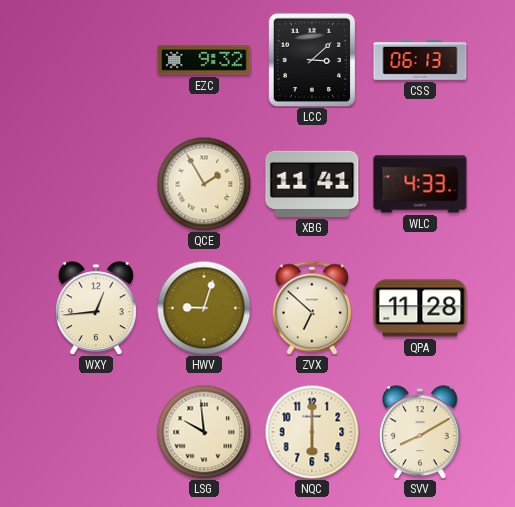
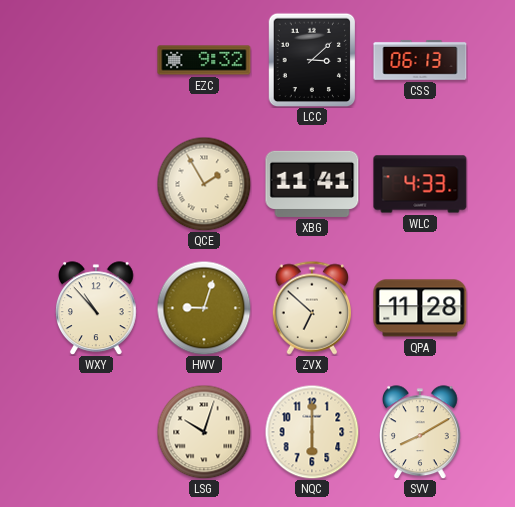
WXY: 12:44 -> 10:53
LSG: 9:59 -> 10:03
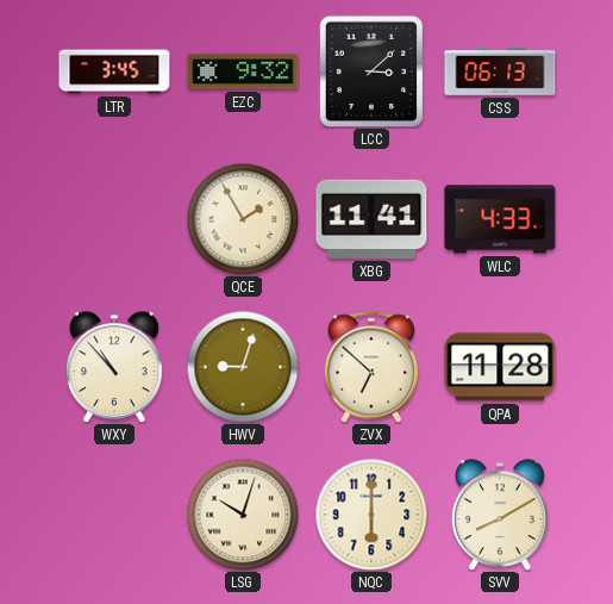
LTR: none -> 3:45
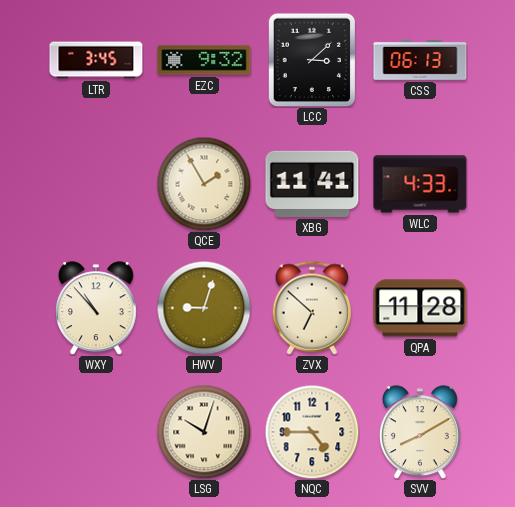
NQC: 6:00 -> 4:45
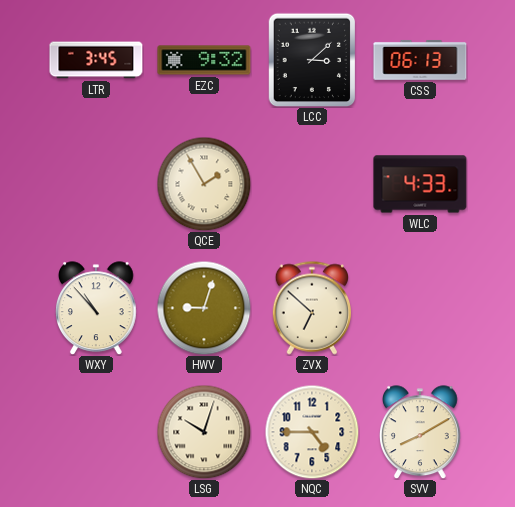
XBG: 11:41 -> none
QPA: 11:28 -> none
